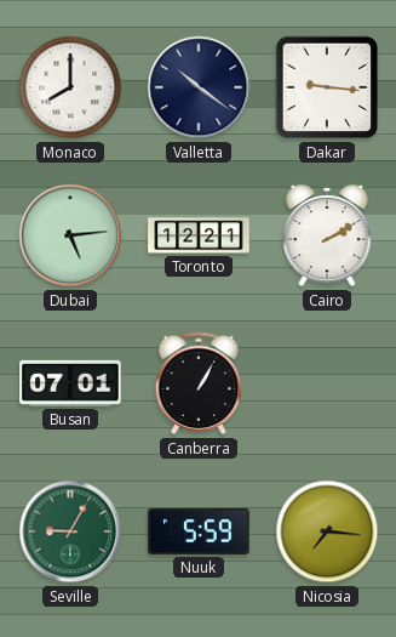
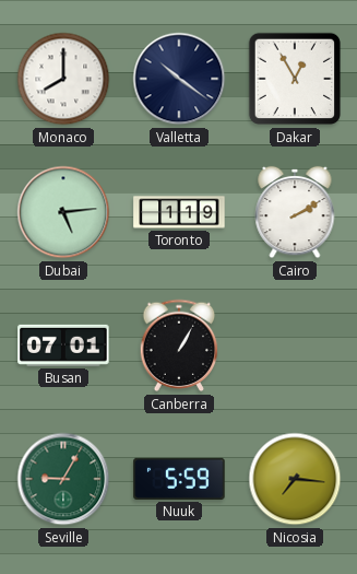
Dakar: 9:16 -> 12:55
Toronto: 12:21 -> 1:19
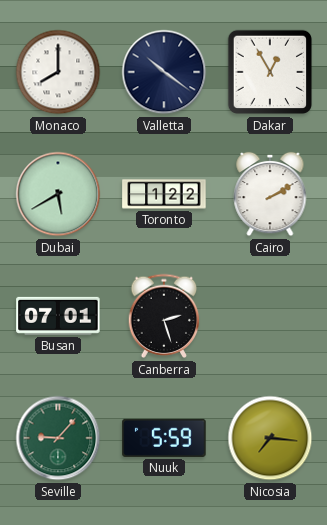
Dubai: 5:14 -> 5:40
Toronto: 1:19 -> 1:22
Canberra: 1:05 -> 2:27
Seville: 9:05 -> 9:07
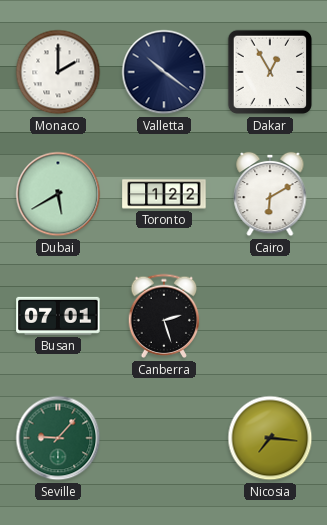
Monaco: 8:00 -> 2:00
Cairo: 2:10 -> 6:10
Nuuk: 5:59 -> none
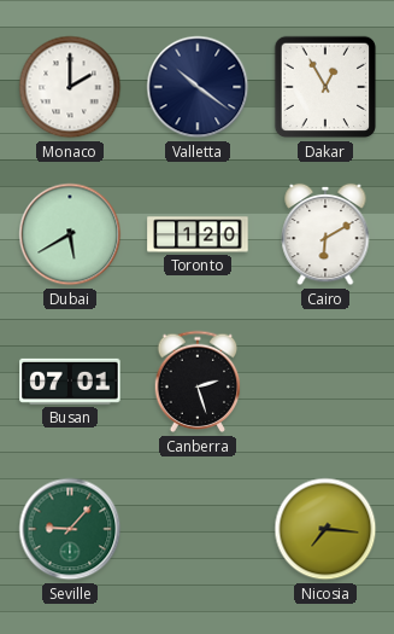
Toronto: 1:22 -> 1:20
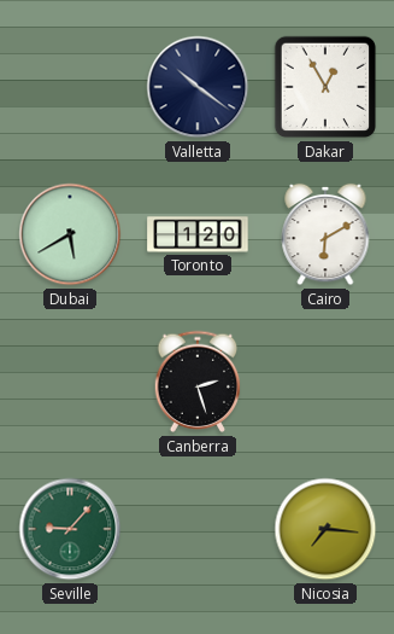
Monaco: 2:00 -> none
Busan: 07:01 -> none
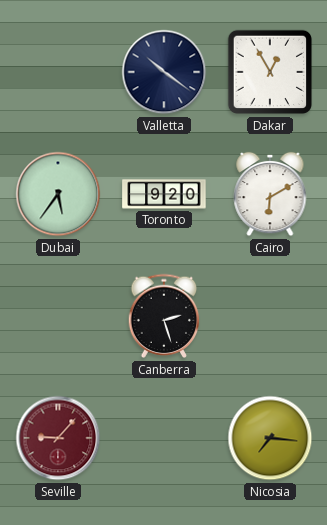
Dubai: 5:40 -> 5:36
Toronto: 1:20 -> 9:20
Seville dial: green -> burgundy
